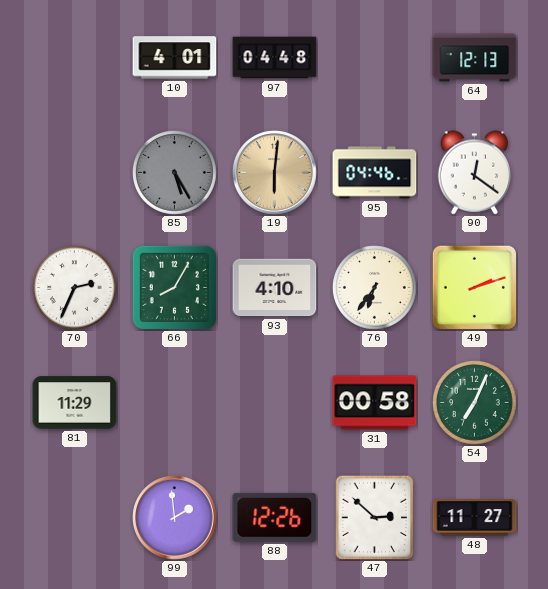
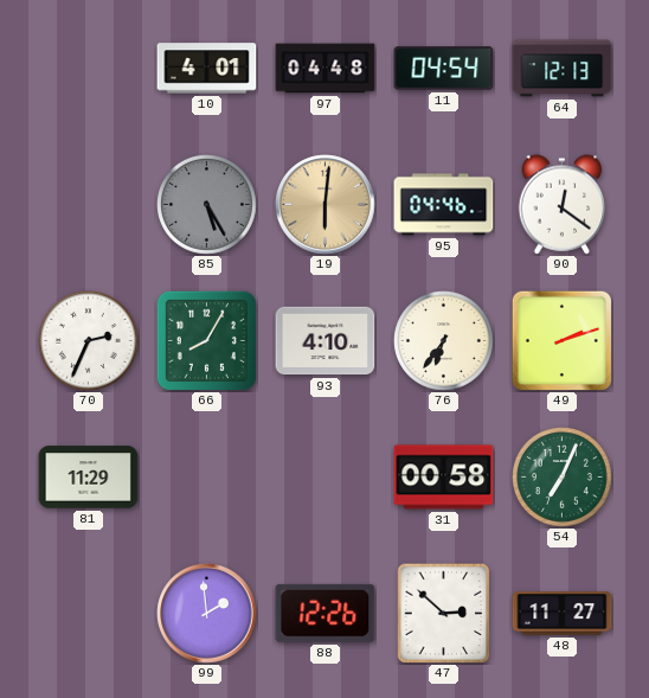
11: none -> 04:54
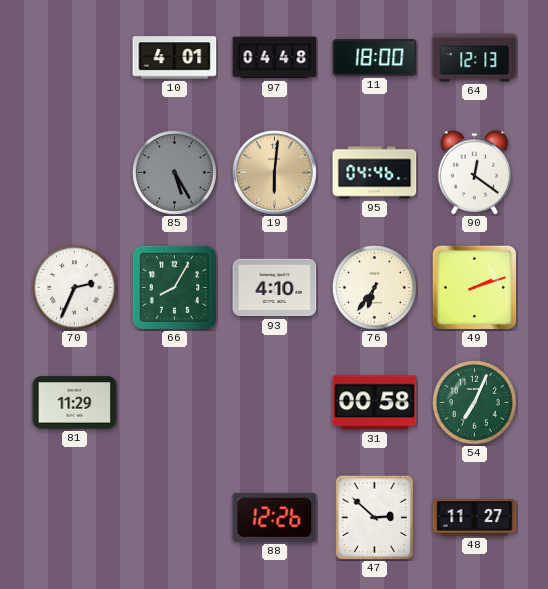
11: 04:54 -> 18:00
99: 1:59 -> none
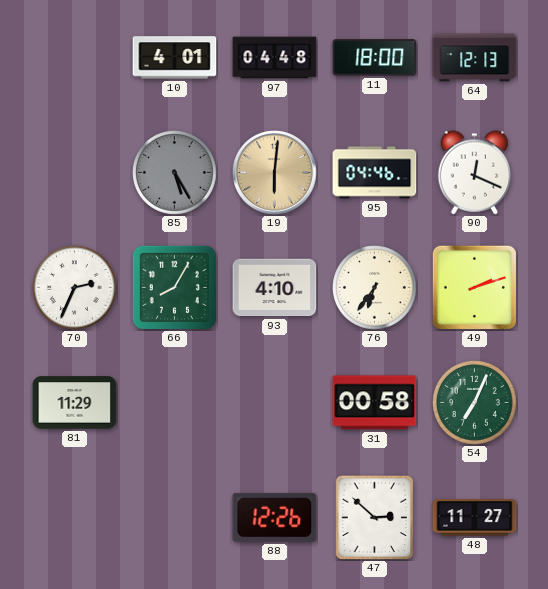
90: 12:21 -> 12:19
